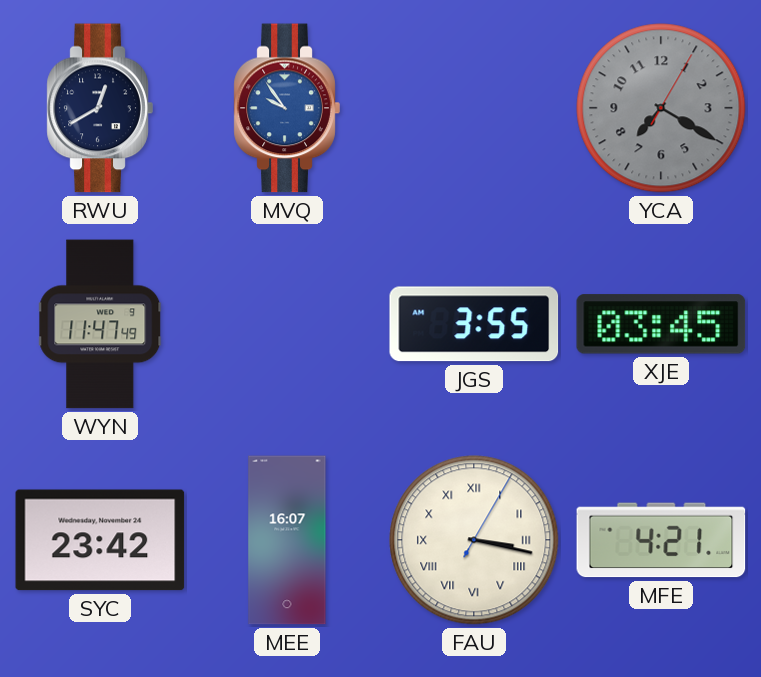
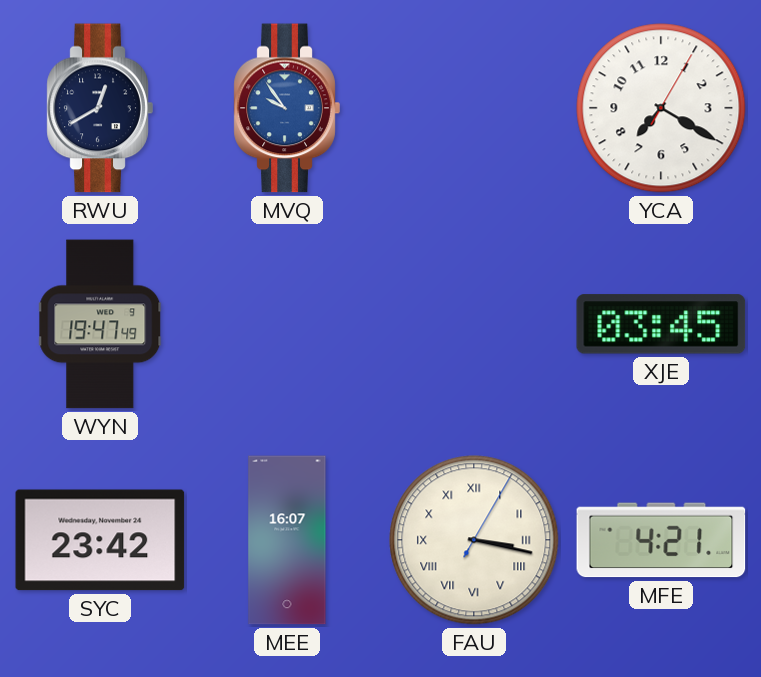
YCA dial: grey -> white
WYN: 11:47 -> 19:47
JGS: 3:55 -> none
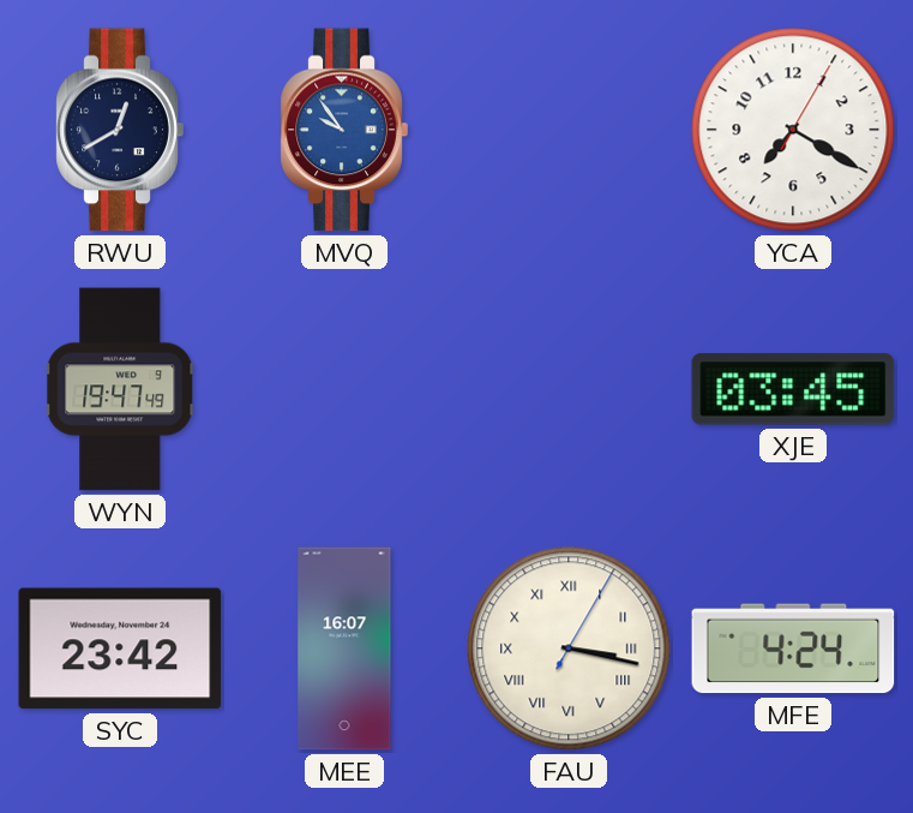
MFE: 4:21 -> 4:24
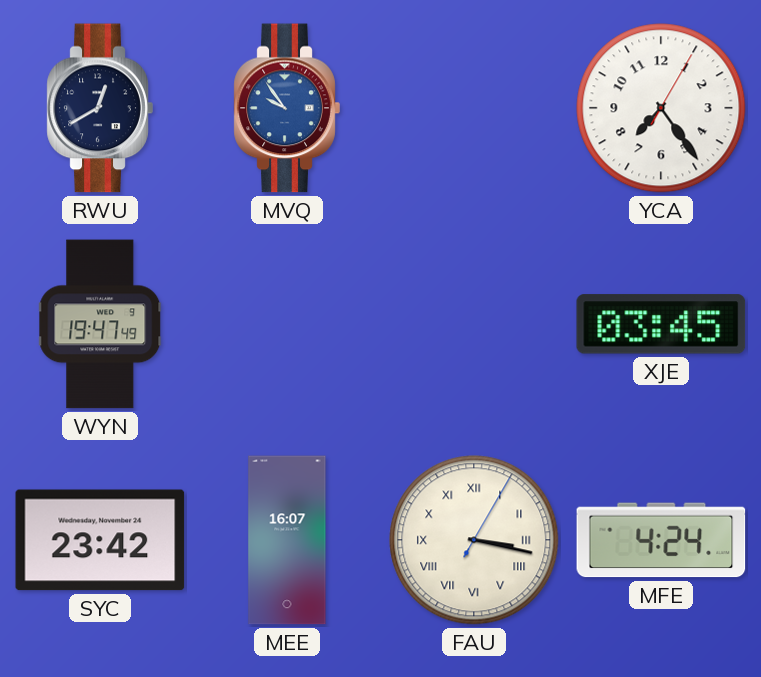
YCA: 7:20 -> 7:24
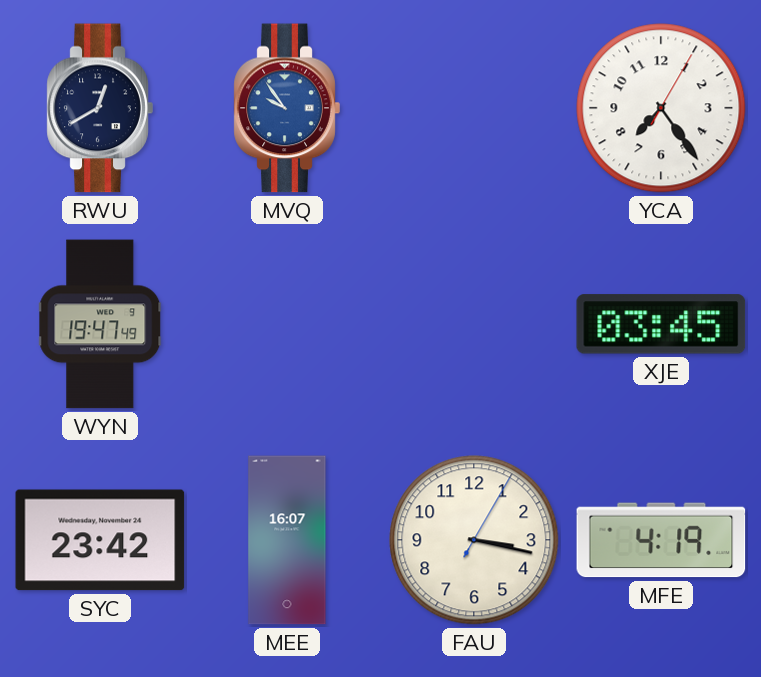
FAU numerals: Roman -> Arabic
MFE: 4:24 -> 4:19
